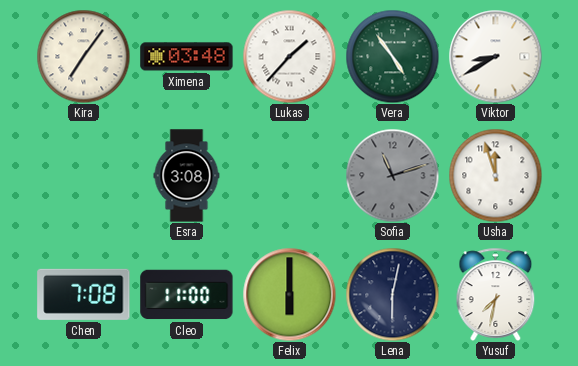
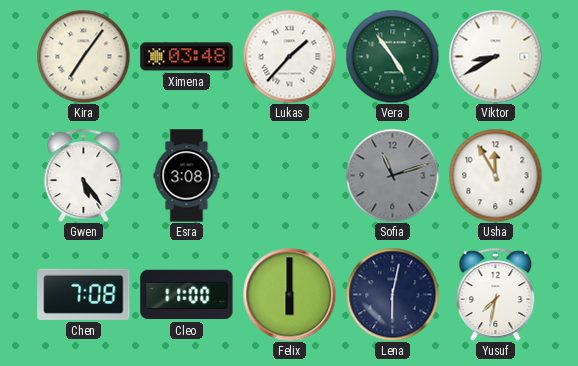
Gwen: none -> 5:24
Usha: 11:57 -> 11:55
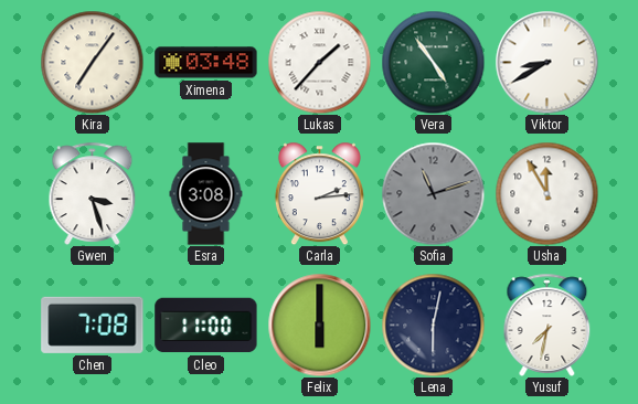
Gwen: 5:24 -> 3:27
Carla: none -> 2:14
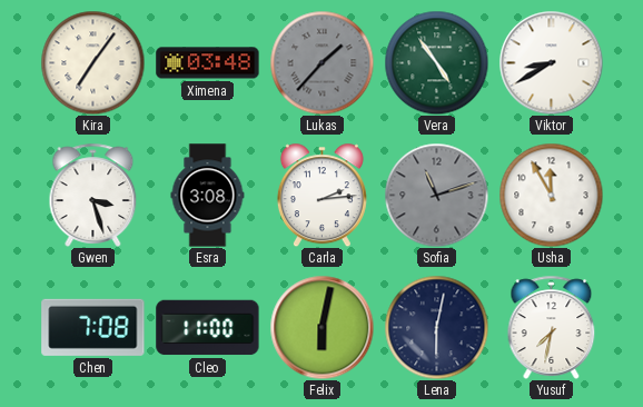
Lukas dial: white -> grey
Felix: 6:00 -> 6:02
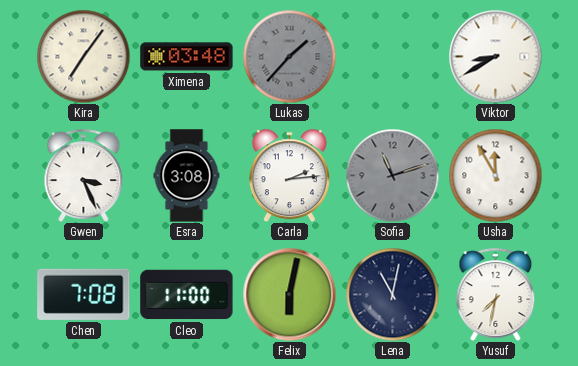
Vera: 4:54 -> none
Gwen: 3:27 -> 3:26
Lena: 6:02 -> 11:02
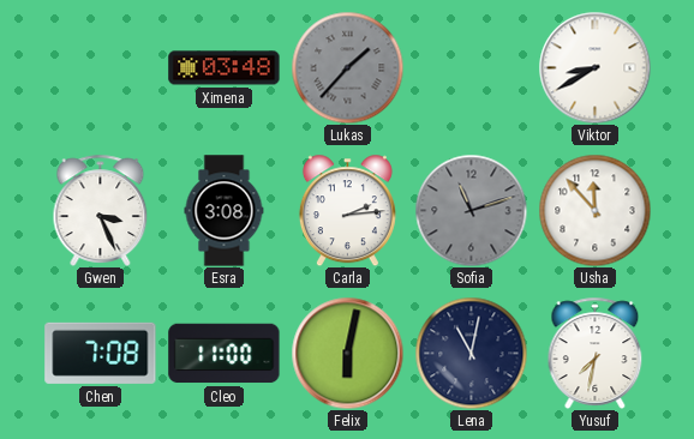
Kira: 7:06 -> none
Usha: 11:55 -> 11:53
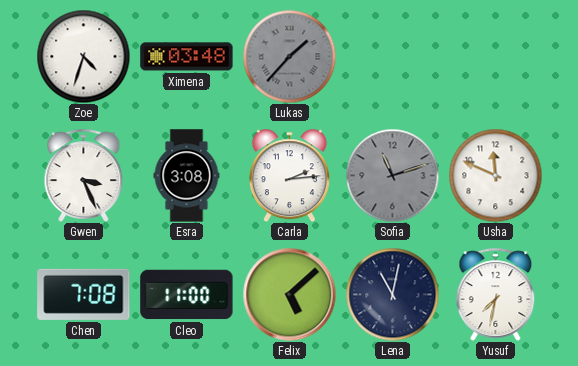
Zoe: none -> 4:33
Viktor: 8:40 -> none
Usha: 11:53 -> 11:49
Felix: 6:02 -> 5:08
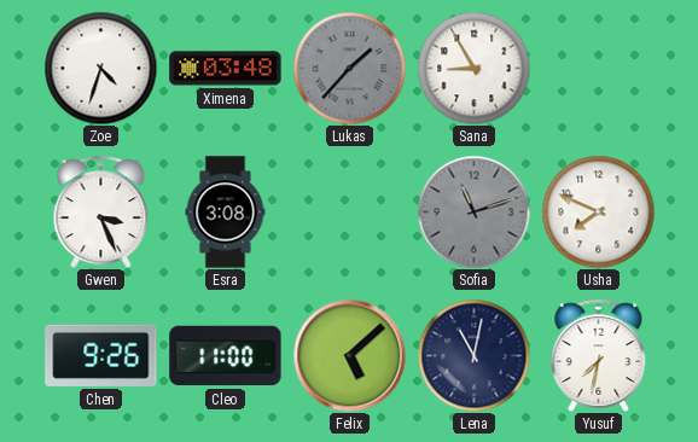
Sana: none -> 8:55
Carla: 2:14 -> none
Usha: 11:49 -> 7:49
Chen: 7:08 -> 9:26
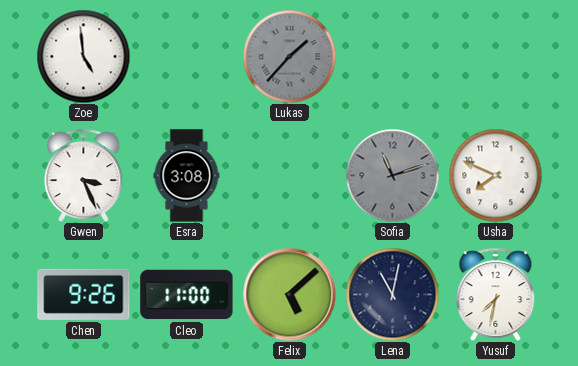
Zoe: 4:33 -> 4:59
Ximena: 03:48 -> none
Sana: 8:55 -> none
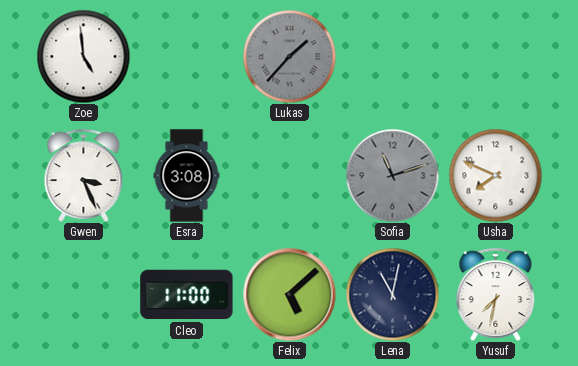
Chen: 9:26 -> none
